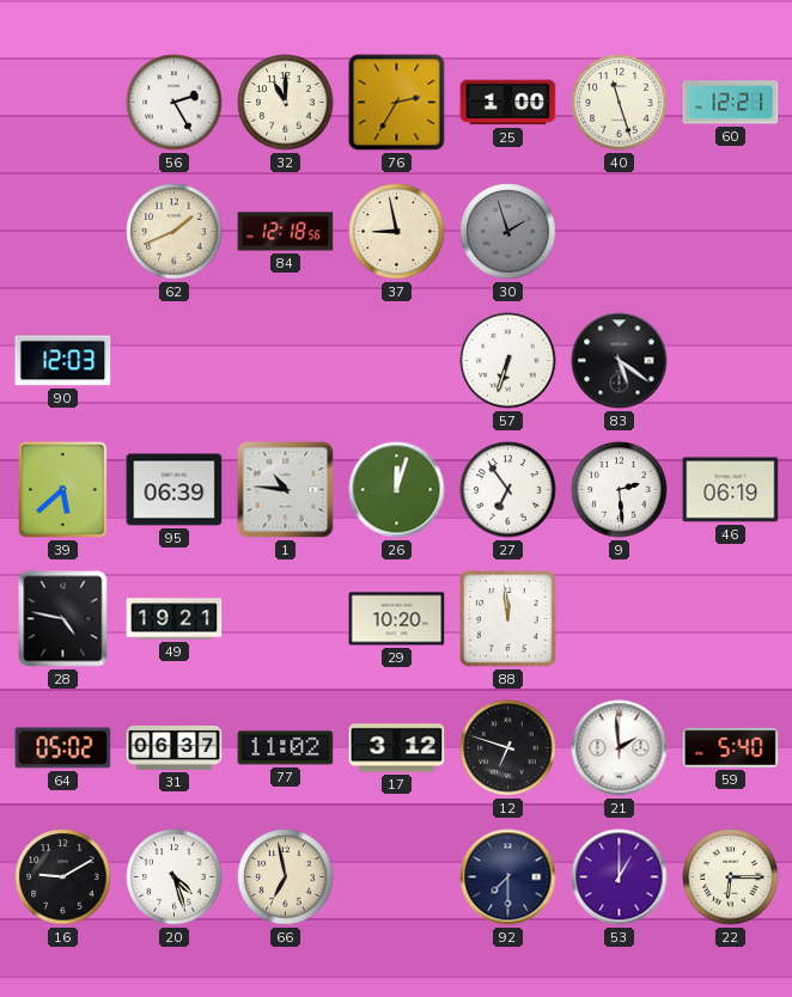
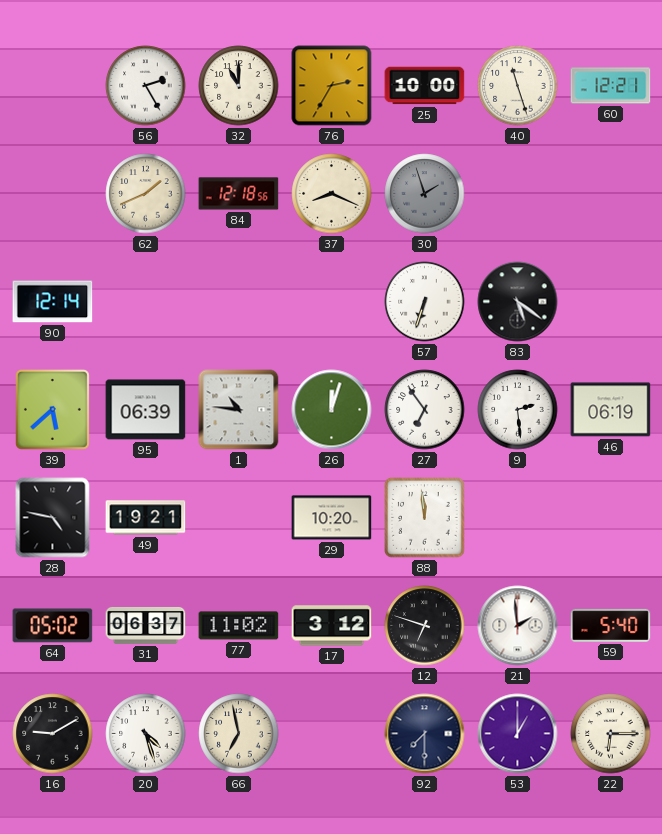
25: 1:00 -> 10:00
37: 8:58 -> 8:19
90: 12:03 -> 12:14
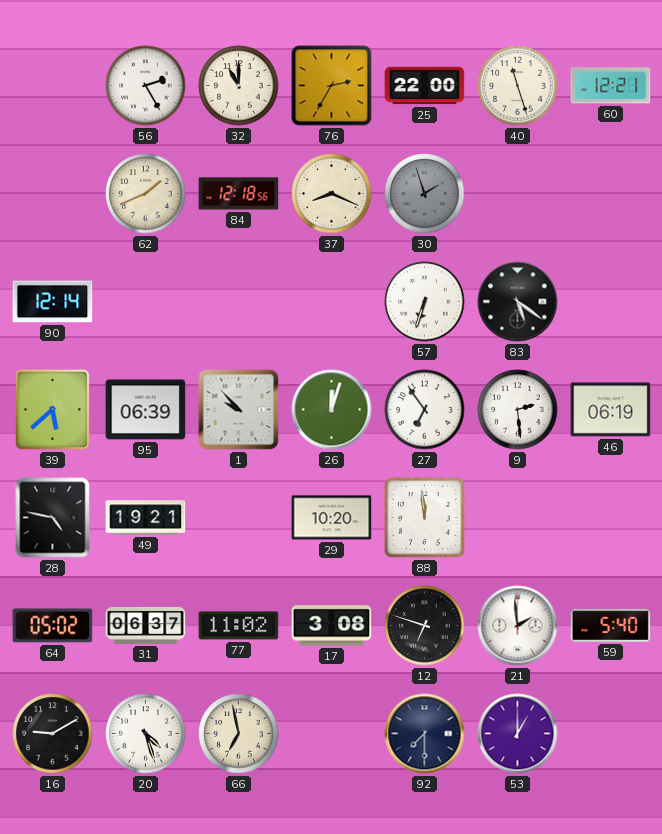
25: 10:00 -> 22:00
1: 10:46 -> 9:53
17: 3:12 -> 3:08
22: 6:15 -> none
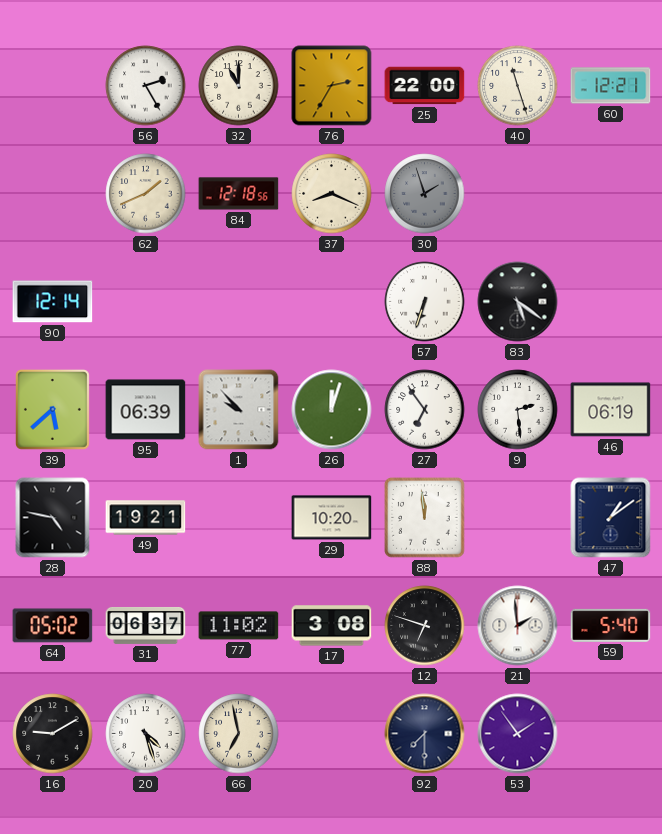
47: none -> 1:09
53: 1:00 -> 1:54
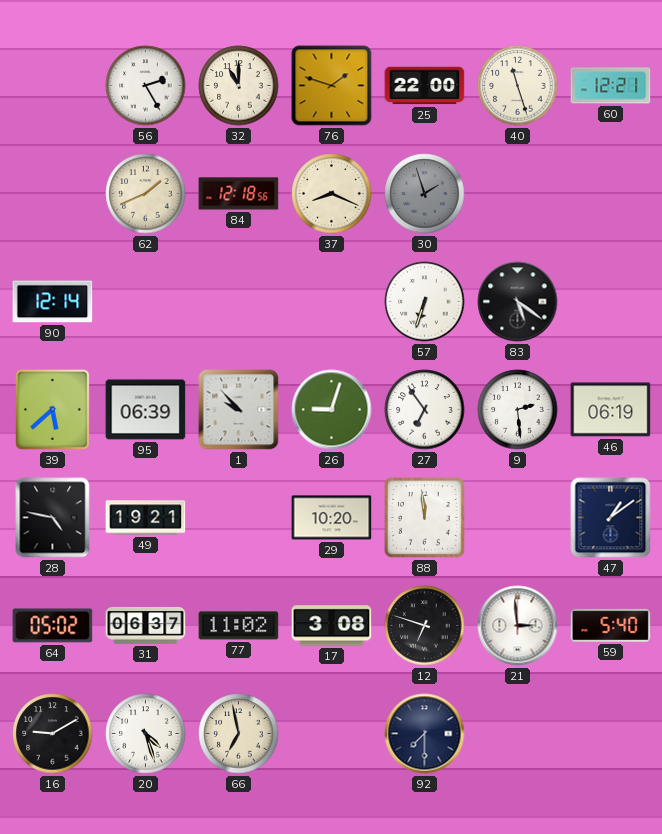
76: 2:35 -> 1:48
26: 12:03 -> 9:03
21: 1:59 -> 2:59
53: 1:54 -> none
